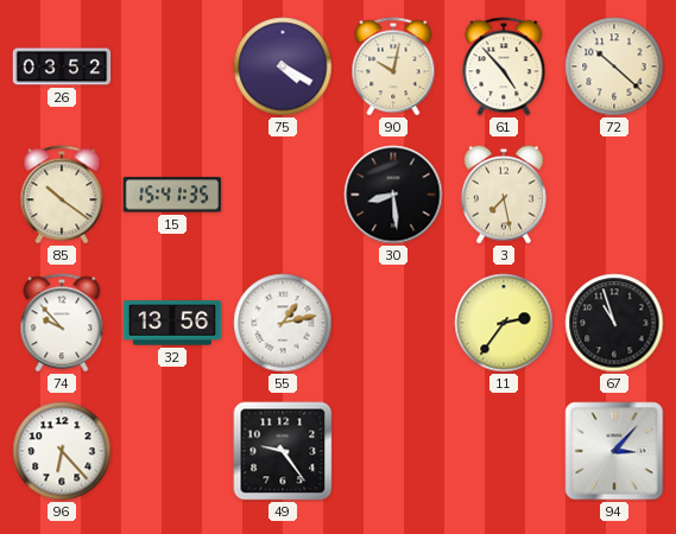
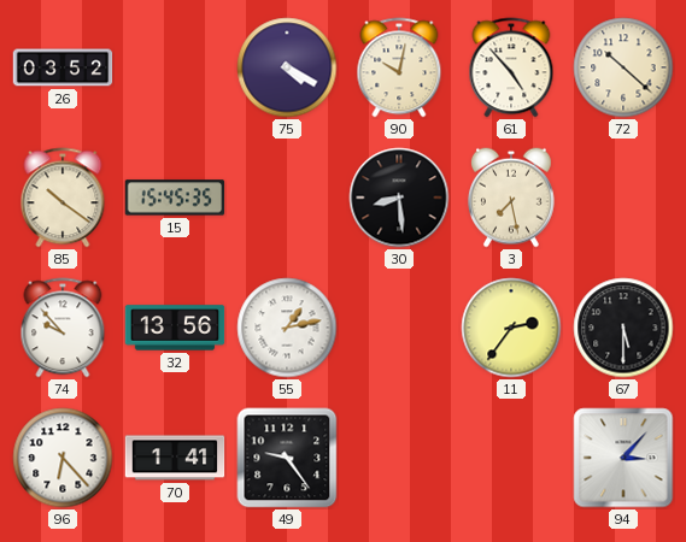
15: 15:41 -> 15:45
67: 10:57 -> 5:30
70: none -> 1:41
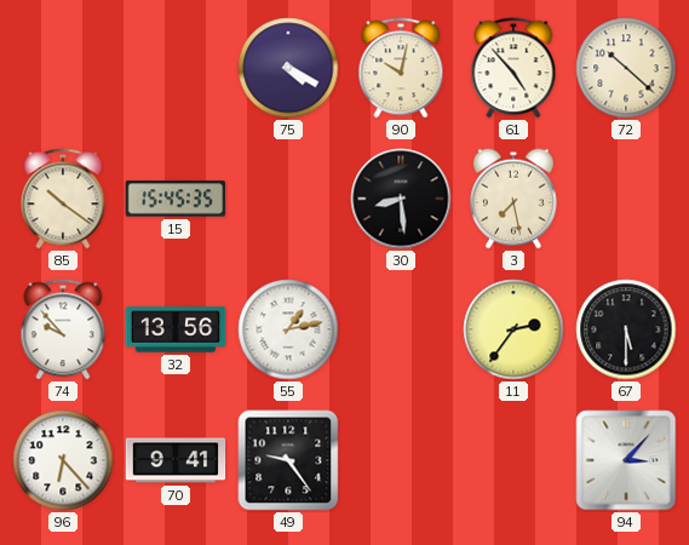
26: 03:52 -> none
70: 1:41 -> 9:41
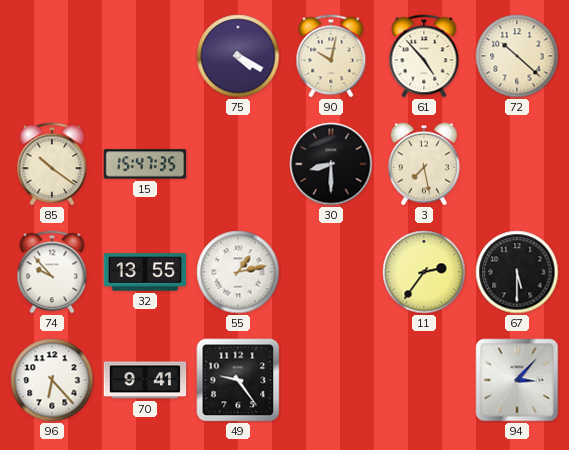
15: 15:45 -> 15:47
30: 8:29 -> 8:30
32: 13:56 -> 13:55
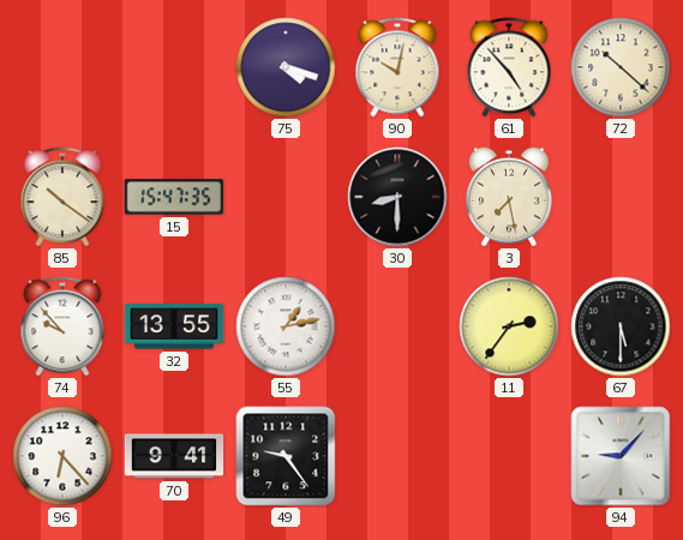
75: 4:20 -> 4:18
94: 3:07 -> 9:07
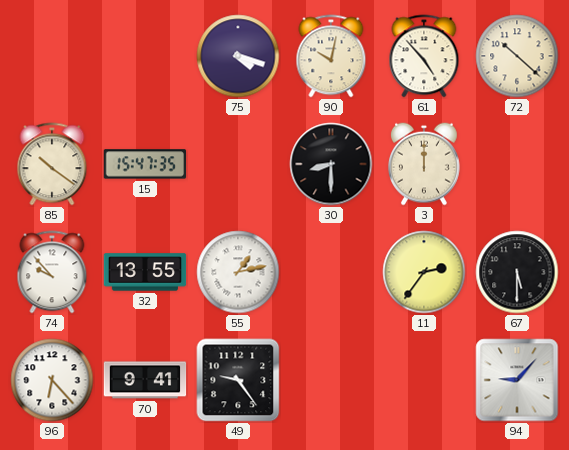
3: 7:28 -> 12:00
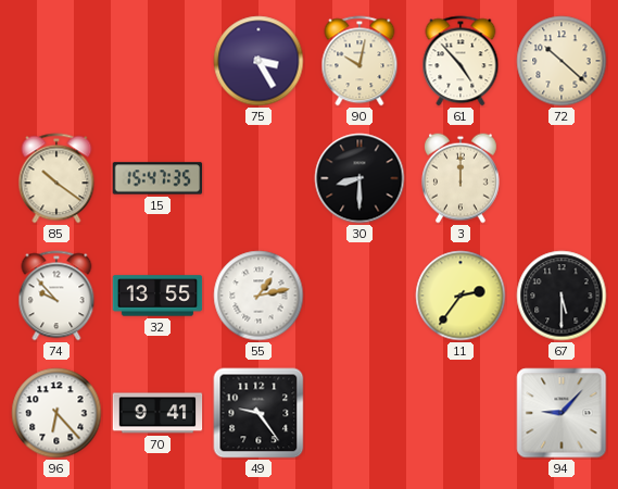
75: 4:18 -> 3:25
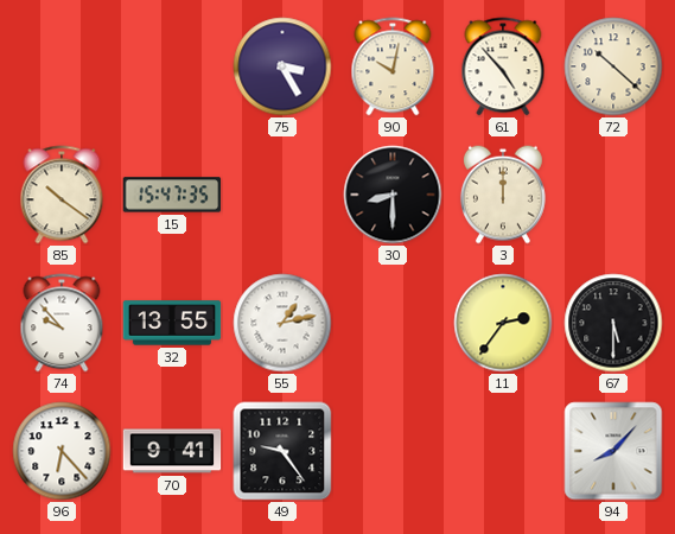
94: 9:07 -> 8:07
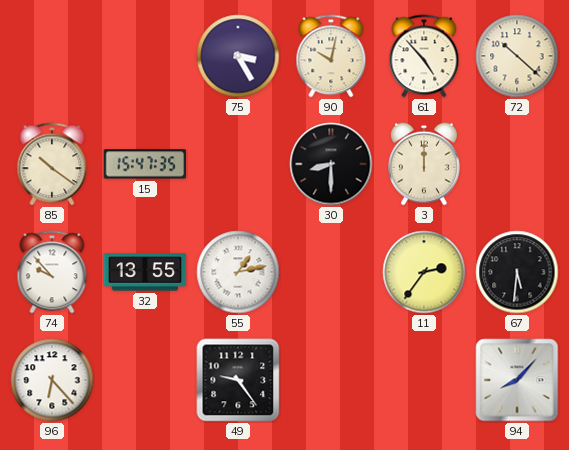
67: 5:30 -> 5:31
70: 9:41 -> none
